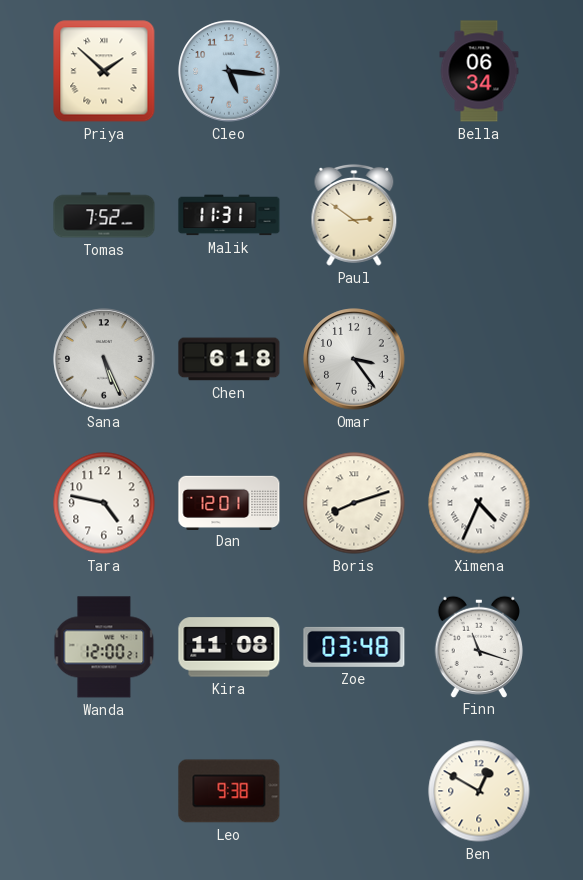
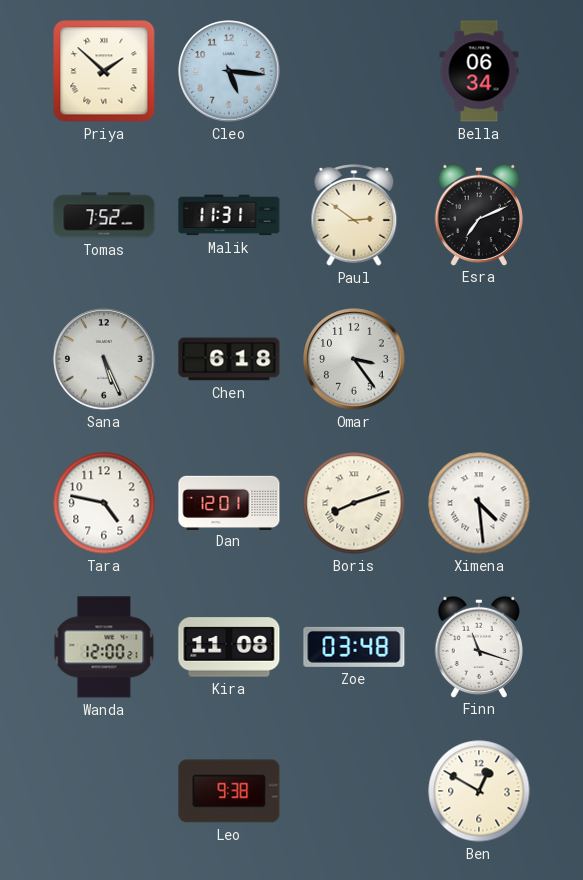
Esra: none -> 7:11
Ximena: 4:34 -> 4:29
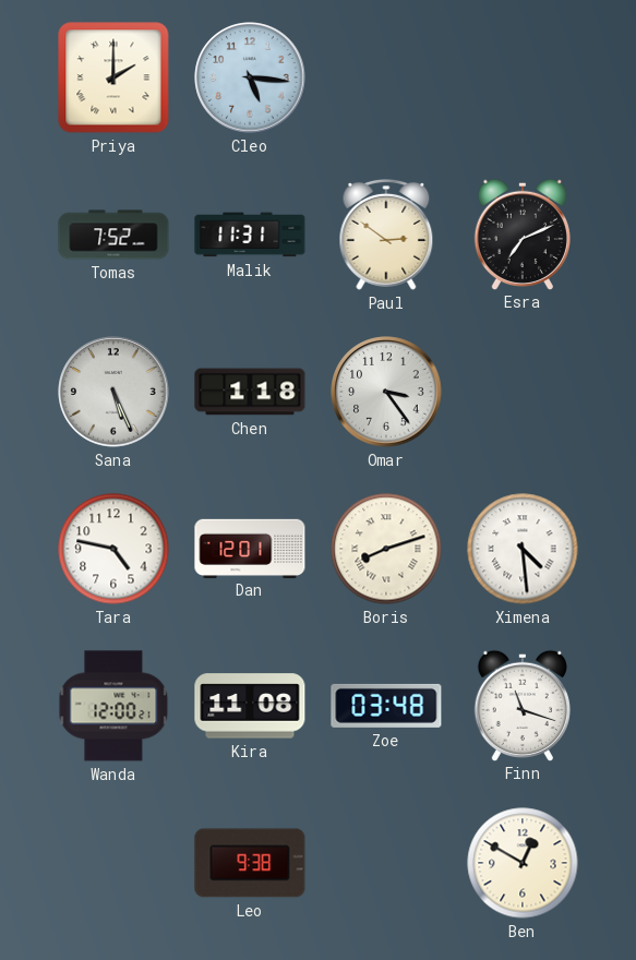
Priya: 1:52 -> 2:00
Bella: 06:34 -> none
Chen: 6:18 -> 1:18
